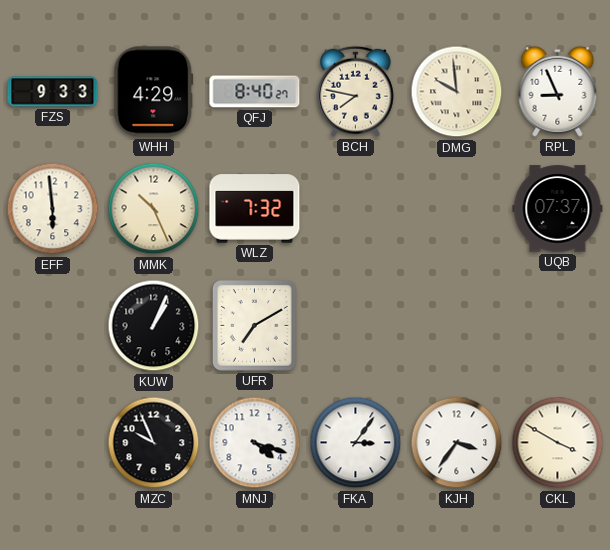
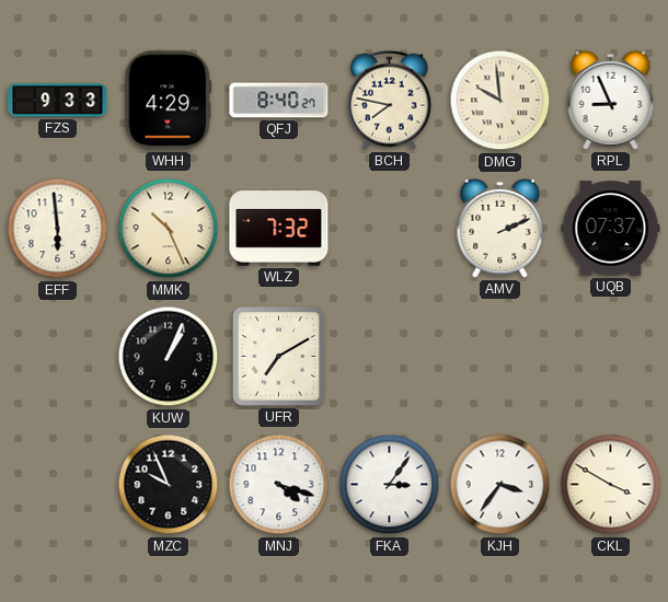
AMV: none -> 2:11
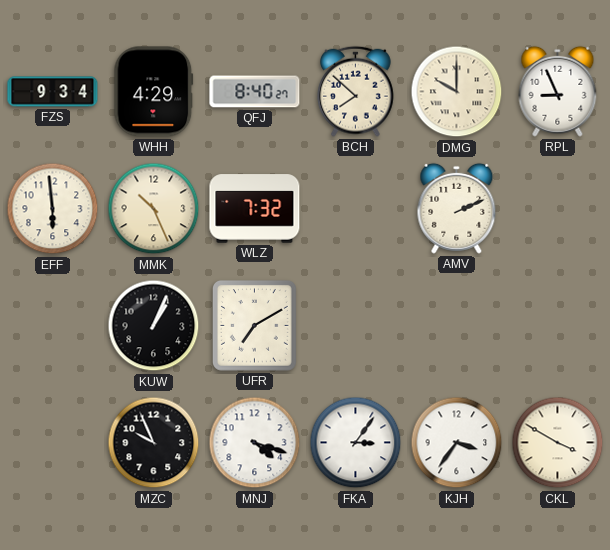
FZS: 9:33 -> 9:34
BCH: 7:47 -> 7:52
DMG: 9:59 -> 10:00
UQB: 07:37 -> none
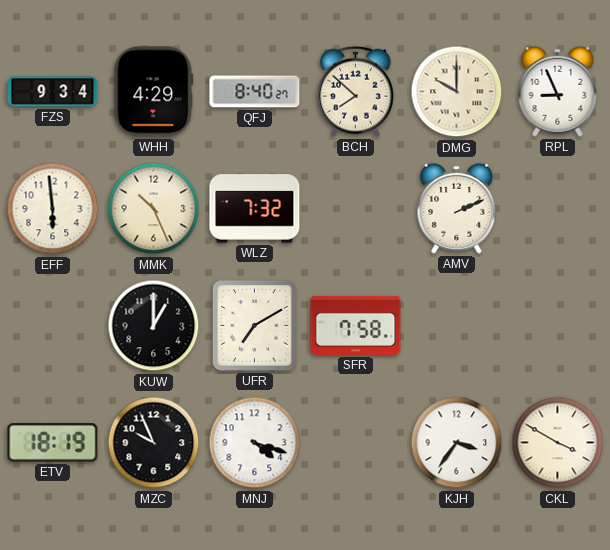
KUW: 1:04 -> 1:00
SFR: none -> 7:58
ETV: none -> 18:19
FKA: 3:06 -> none
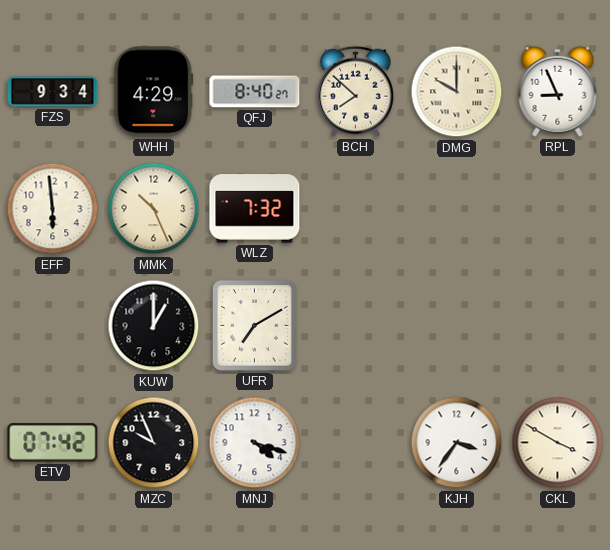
AMV: 2:11 -> none
SFR: 7:58 -> none
ETV: 18:19 -> 07:42
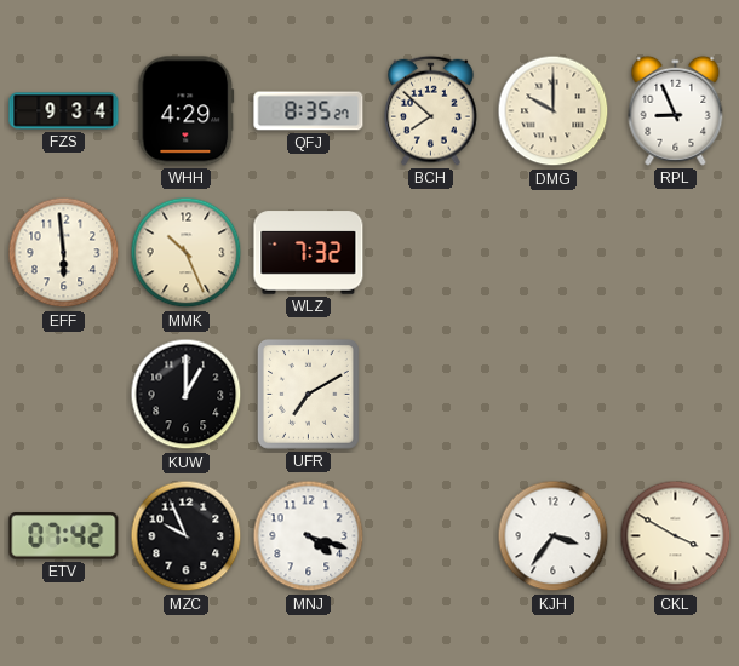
QFJ: 8:40 -> 8:35
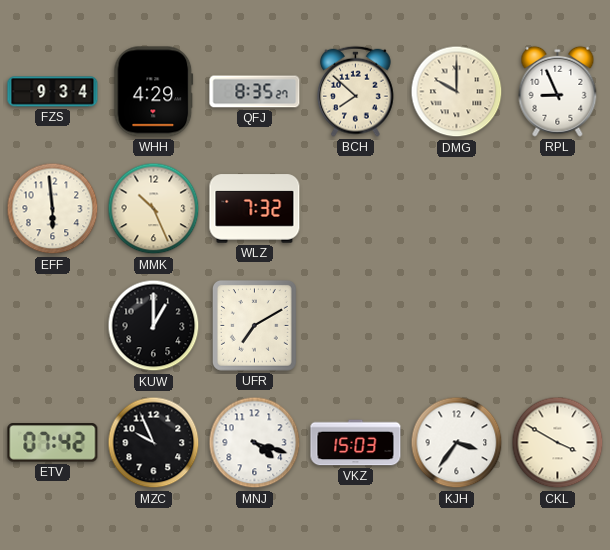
VKZ: none -> 15:03
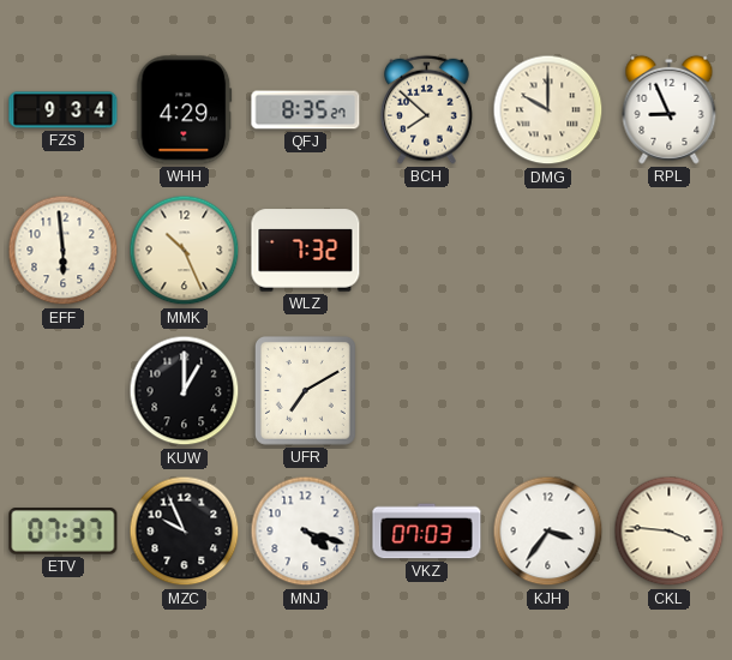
ETV: 07:42 -> 07:37
VKZ: 15:03 -> 07:03
CKL: 3:50 -> 3:46
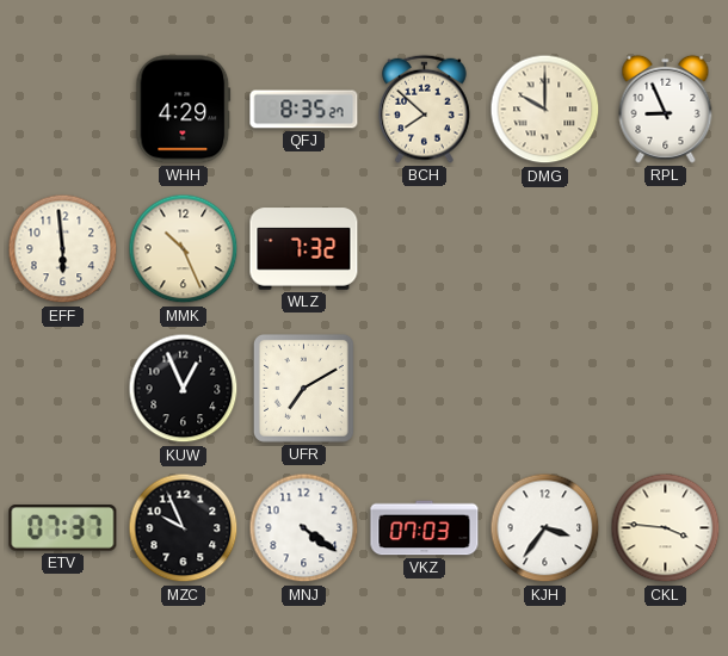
FZS: 9:34 -> none
KUW: 1:00 -> 12:56
MNJ: 4:18 -> 4:21
